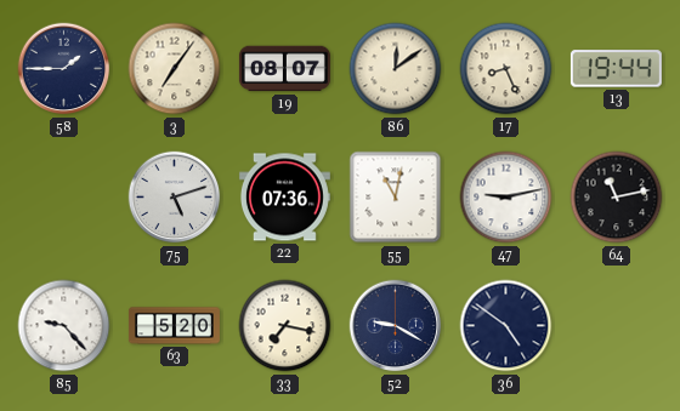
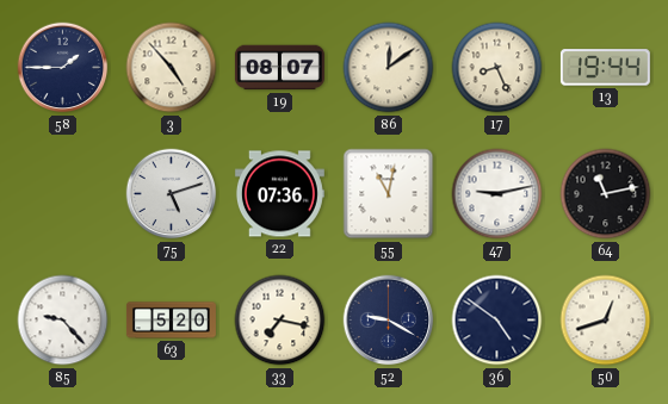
3: 7:06 -> 4:53
50: none -> 12:42
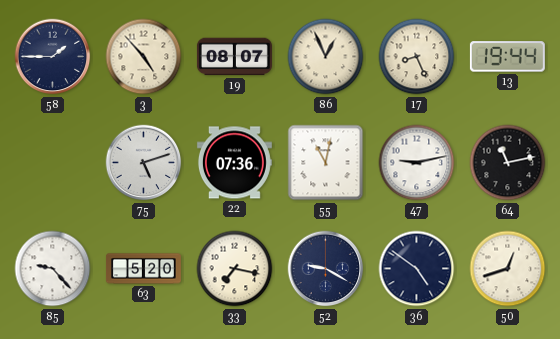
86: 12:09 -> 12:56
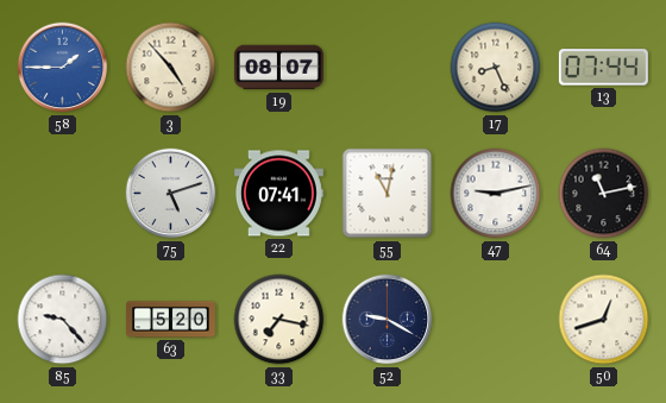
58 dial: navy -> blue
86: 12:56 -> none
13: 19:44 -> 07:44
22: 07:36 -> 07:41
36: 4:51 -> none
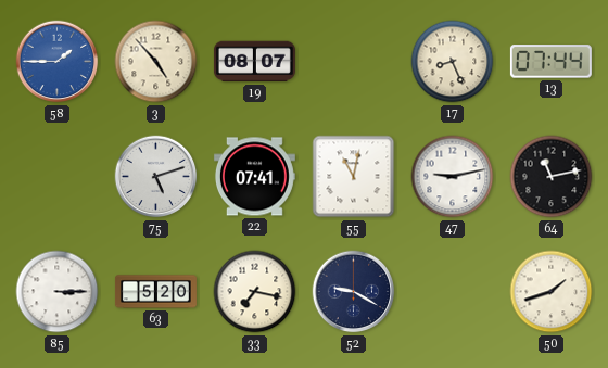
85: 9:23 -> 3:15
50: 12:42 -> 1:42
